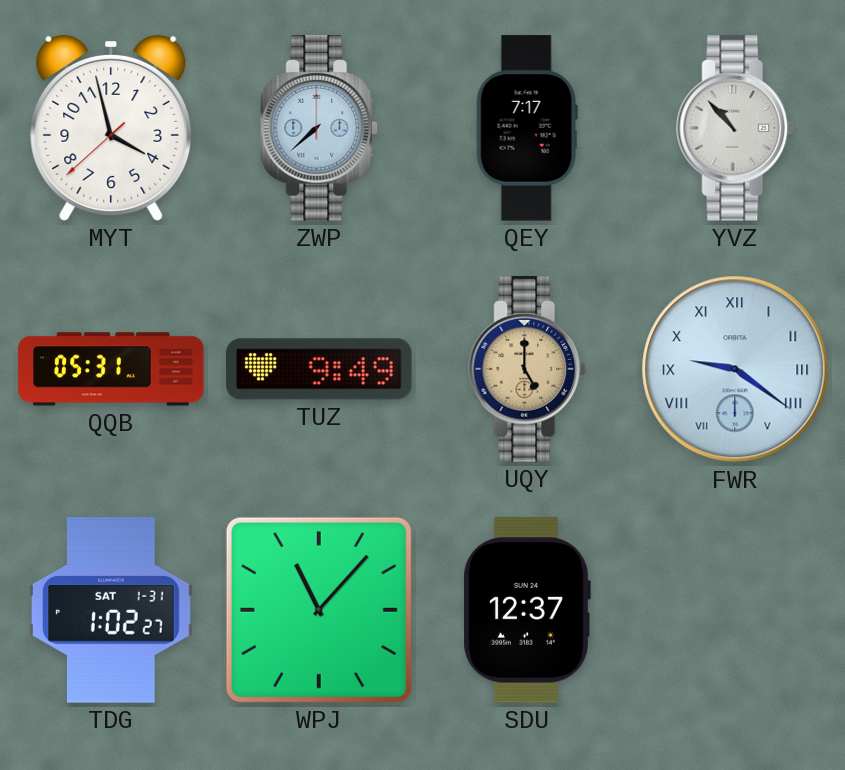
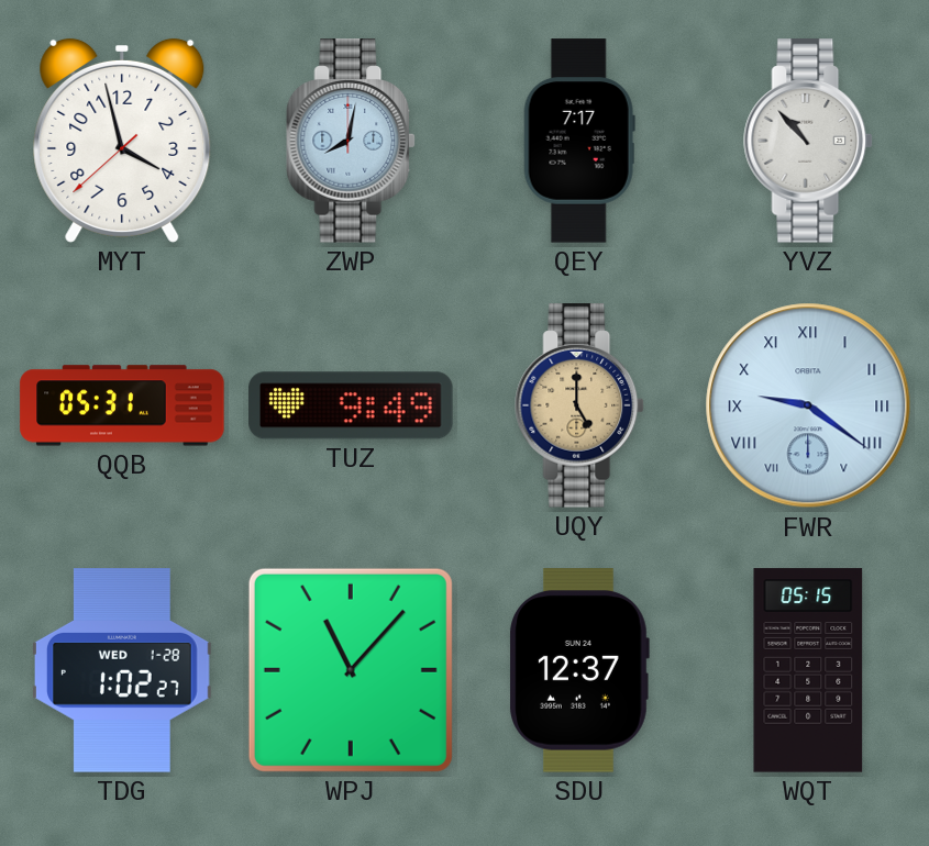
ZWP: 7:38 -> 8:02
TDG date: SAT 1-31 -> WED 1-28
WQT: none -> 05:15
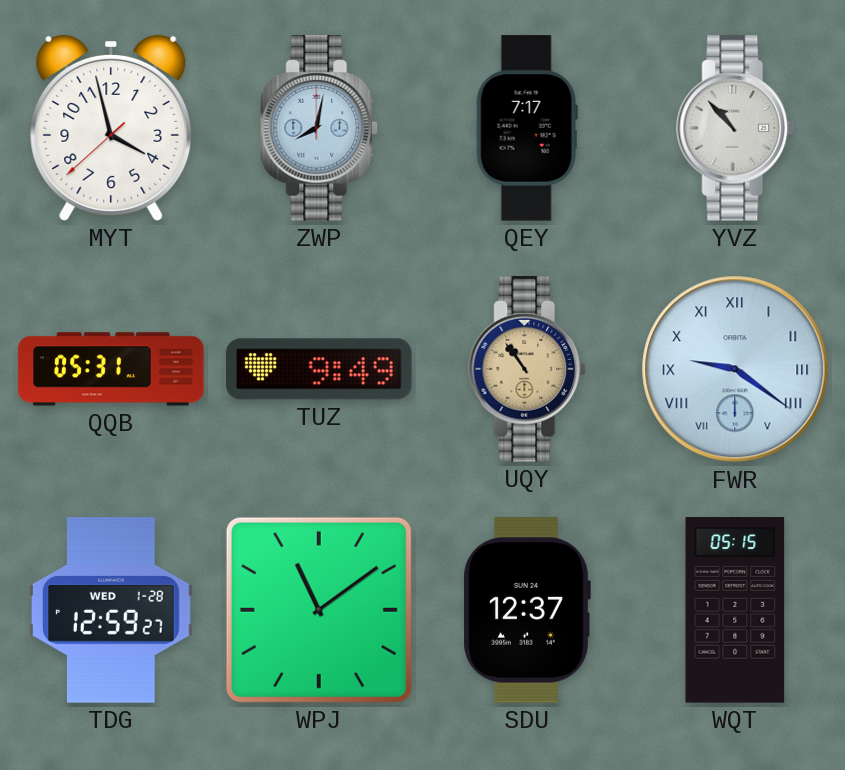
UQY: 5:00 -> 10:54
TDG: 1:02 -> 12:59
WPJ: 11:07 -> 11:09
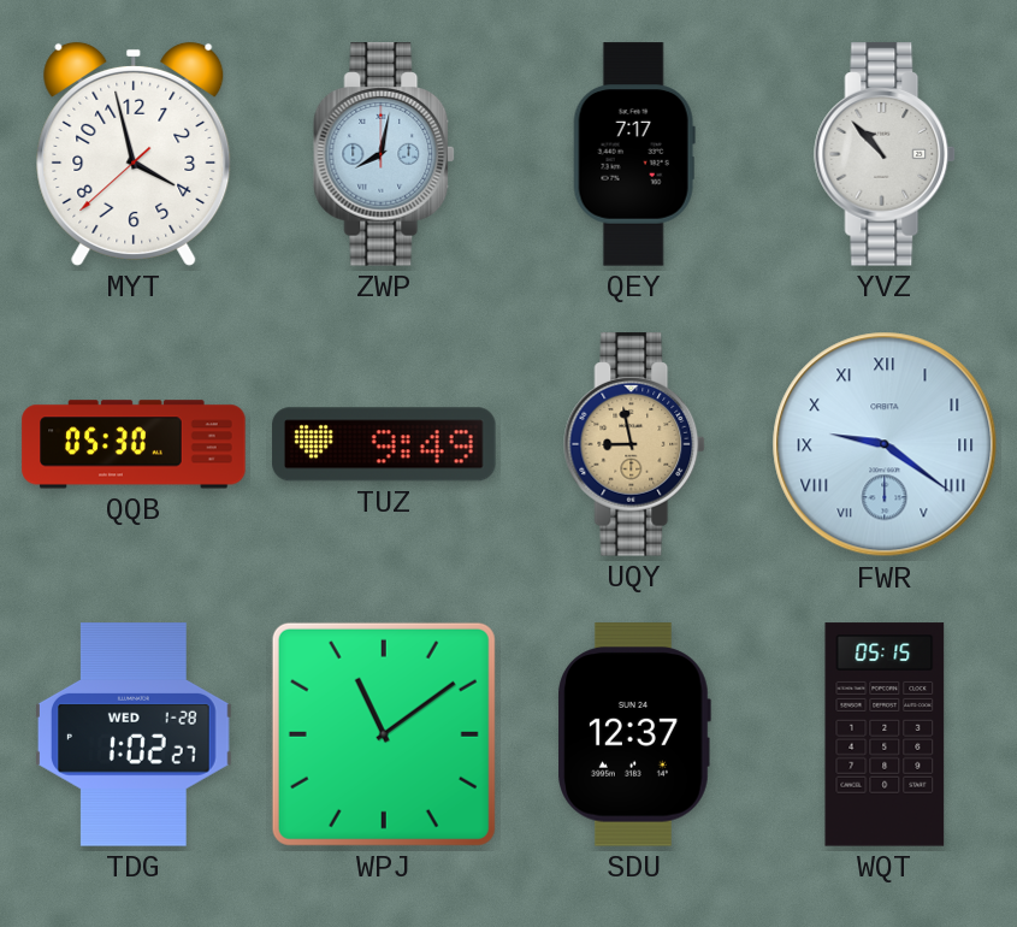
QQB: 05:31 -> 05:30
UQY: 10:54 -> 8:58
TDG: 12:59 -> 1:02
